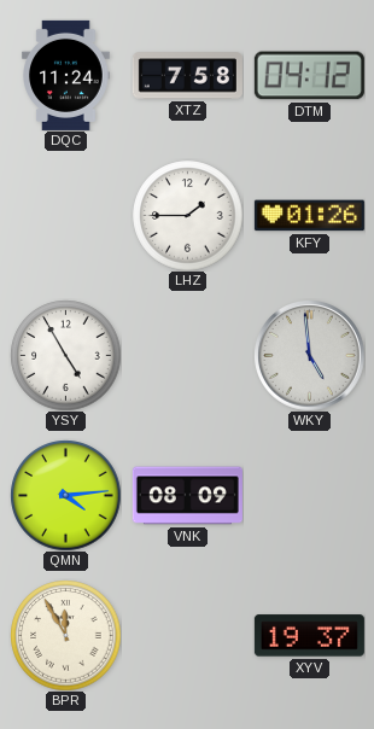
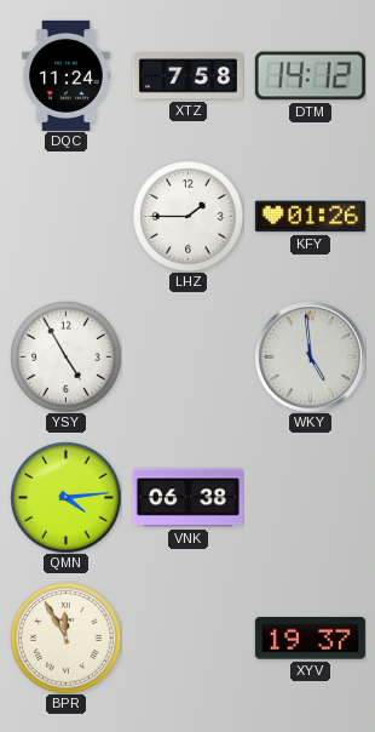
DTM: 04:12 -> 14:12
VNK: 08:09 -> 06:38
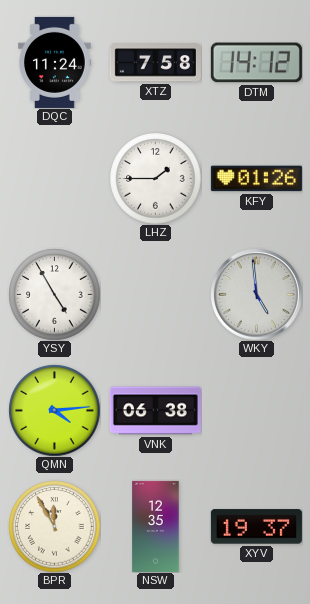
NSW: none -> 12:35
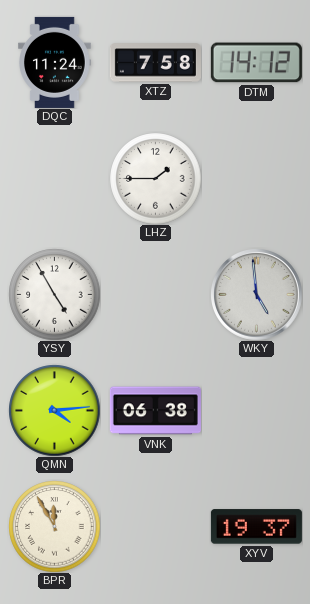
KFY: 01:26 -> none
NSW: 12:35 -> none
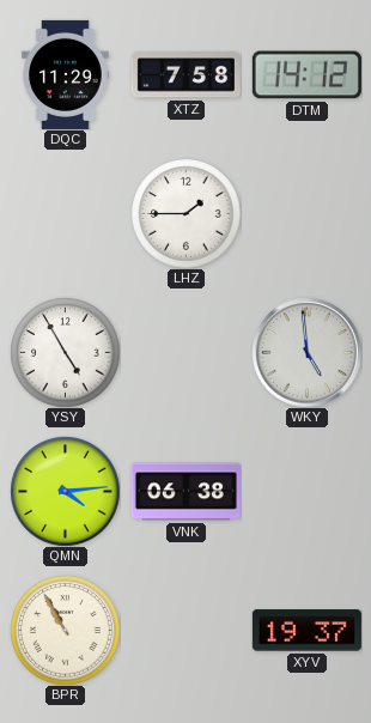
DQC: 11:24 -> 11:29
BPR: 11:55 -> 10:55
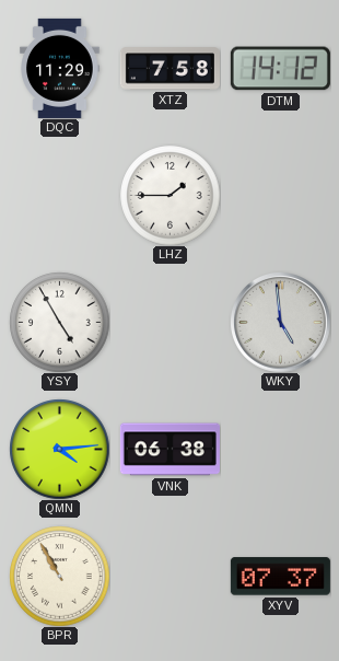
XYV: 19:37 -> 07:37
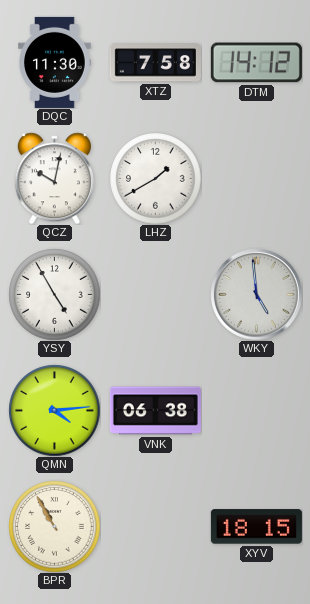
DQC: 11:29 -> 11:30
QCZ: none -> 10:02
LHZ: 1:45 -> 1:40
XYV: 07:37 -> 18:15
